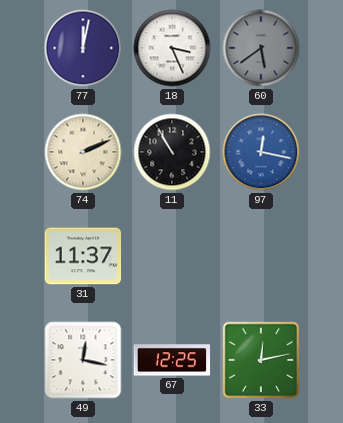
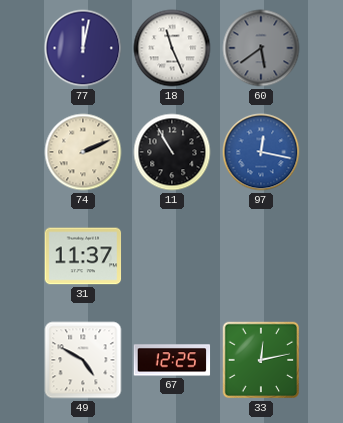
18: 3:26 -> 11:26
49: 12:17 -> 4:50
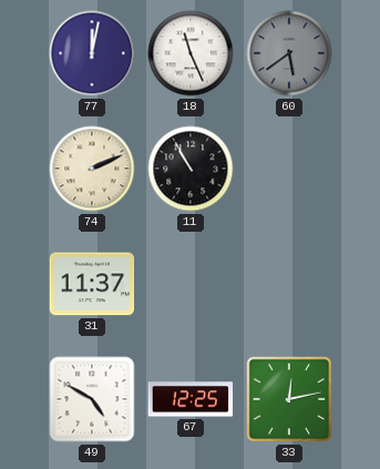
97: 12:17 -> none
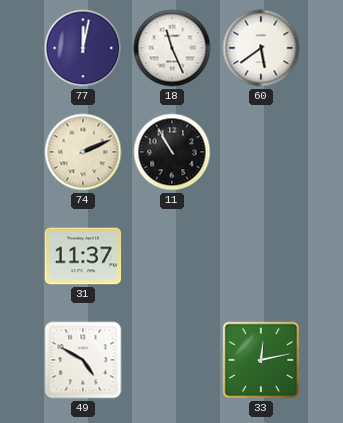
60 dial: grey -> white
67: 12:25 -> none
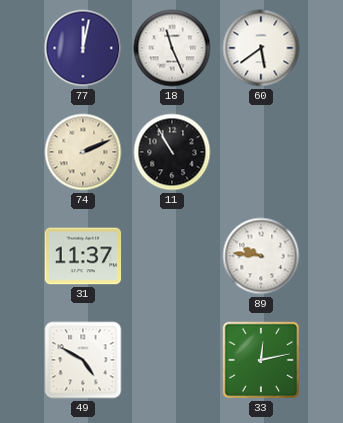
89: none -> 9:46
